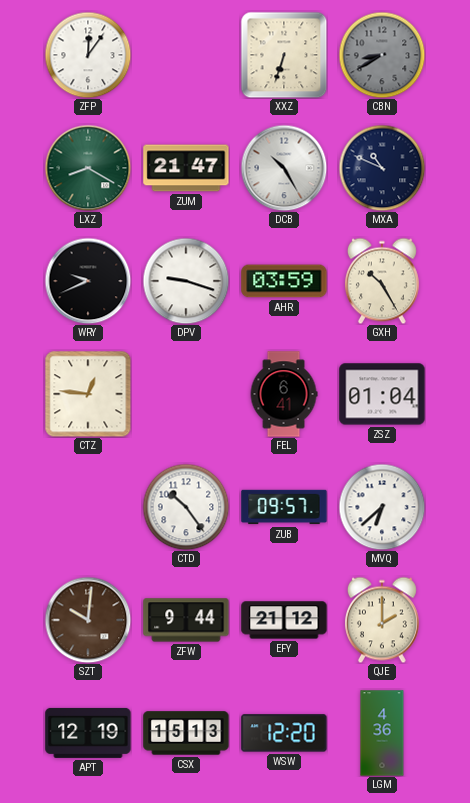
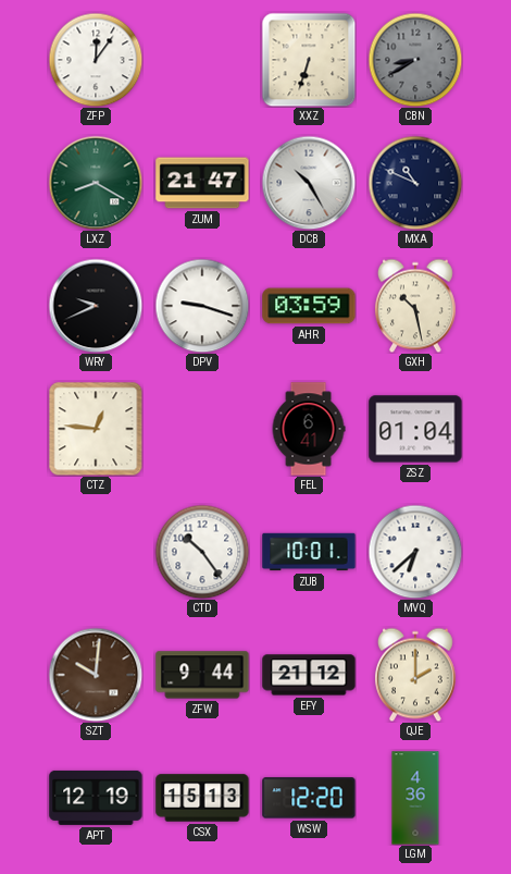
GXH: 10:25 -> 10:28
ZUB: 09:57 -> 10:01
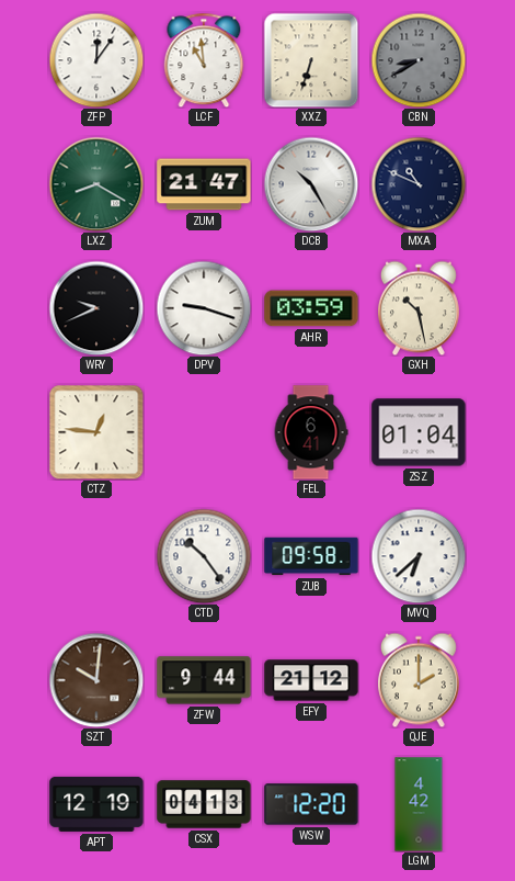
LCF: none -> 10:59
ZUB: 10:01 -> 09:58
CSX: 15:13 -> 04:13
LGM: 4:36 -> 4:42
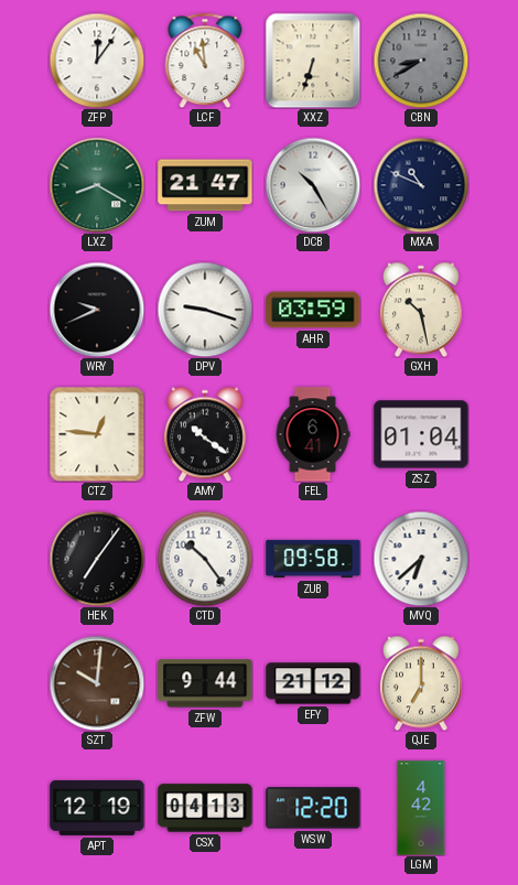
AMY: none -> 10:21
HEK: none -> 7:06
QJE: 2:00 -> 7:00
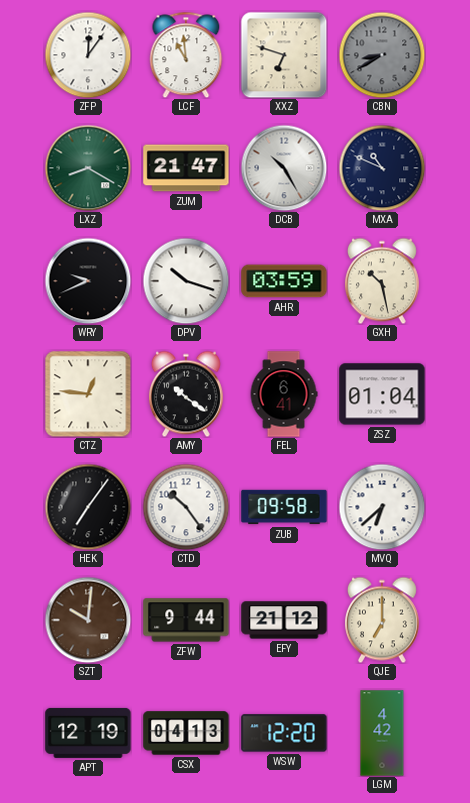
XXZ: 6:33 -> 6:48
DPV: 9:18 -> 10:18
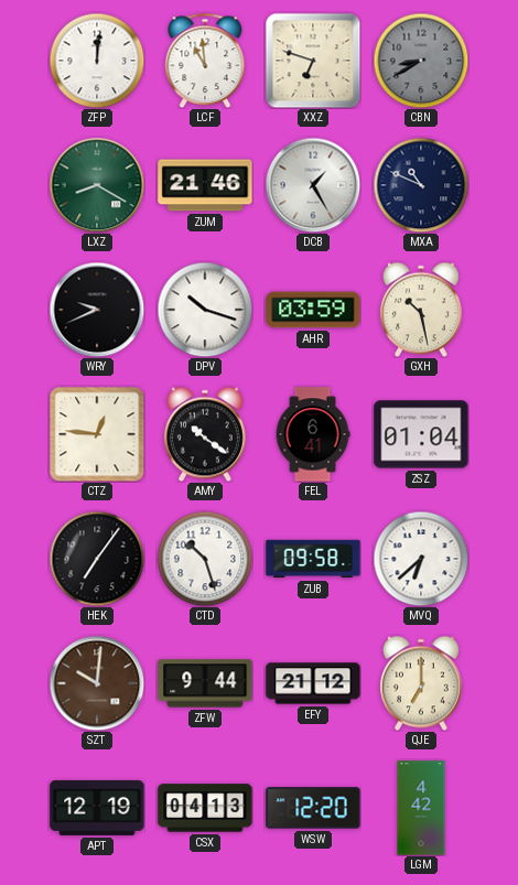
ZFP: 12:06 -> 12:01
ZUM: 21:47 -> 21:46
DCB: 10:25 -> 1:25
CTD: 10:24 -> 10:27
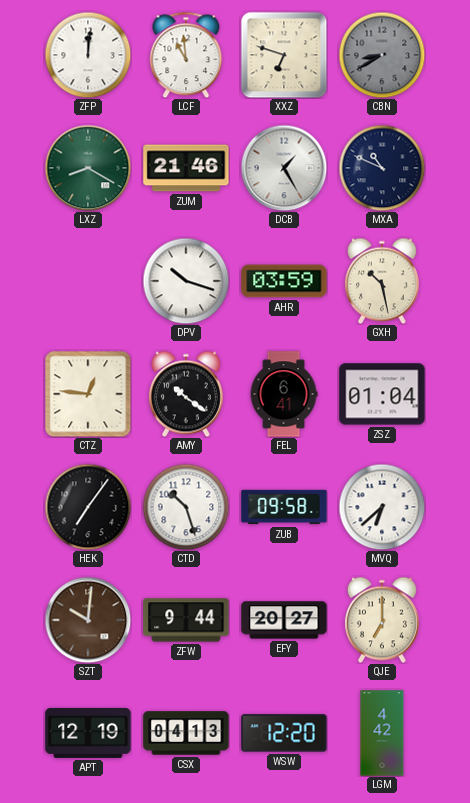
WRY: 9:41 -> none
EFY: 21:12 -> 20:27
